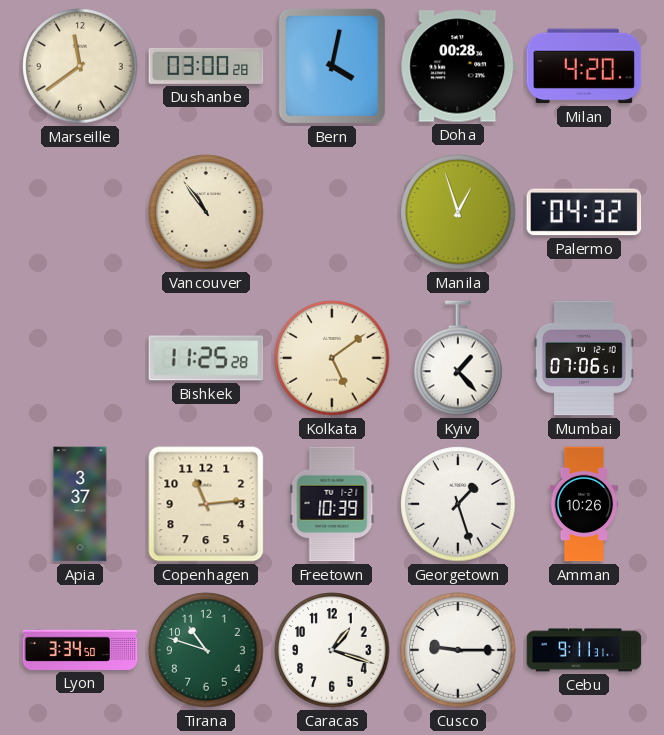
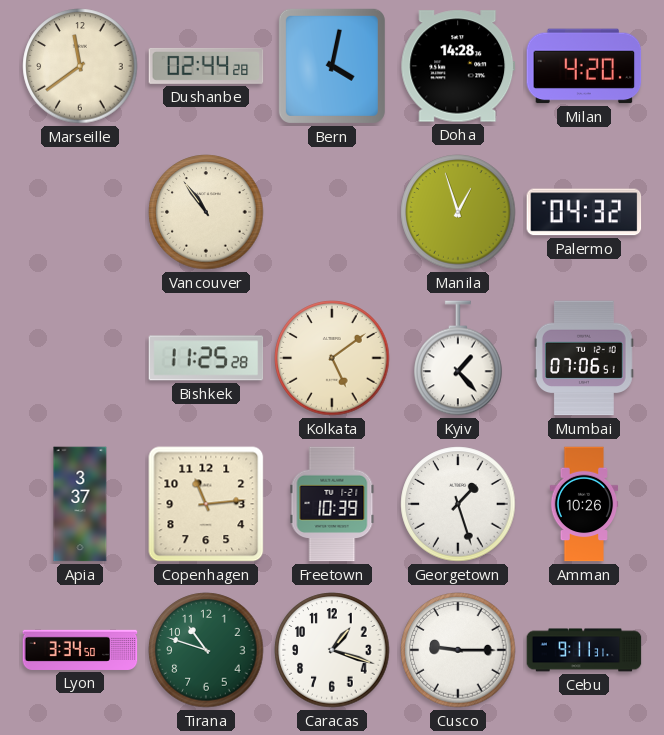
Dushanbe: 03:00 -> 02:44
Doha: 00:28 -> 14:28
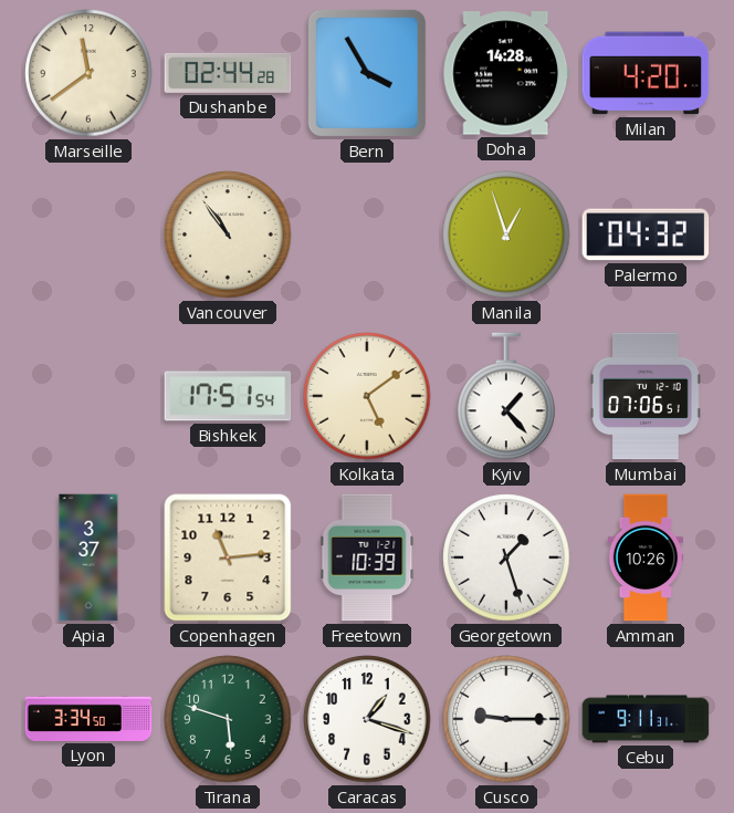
Bern: 4:02 -> 3:55
Bishkek: 11:25 -> 17:51
Tirana: 10:48 -> 5:48
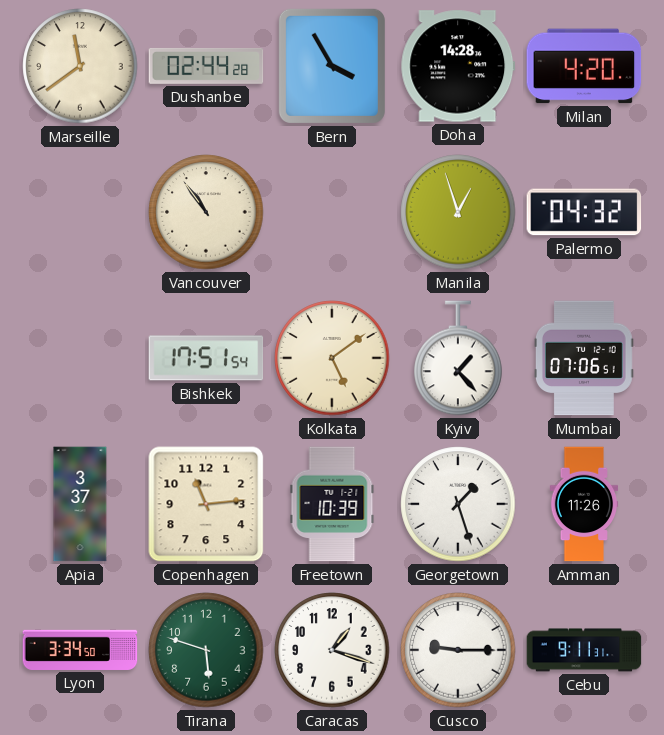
Amman: 10:26 -> 11:26
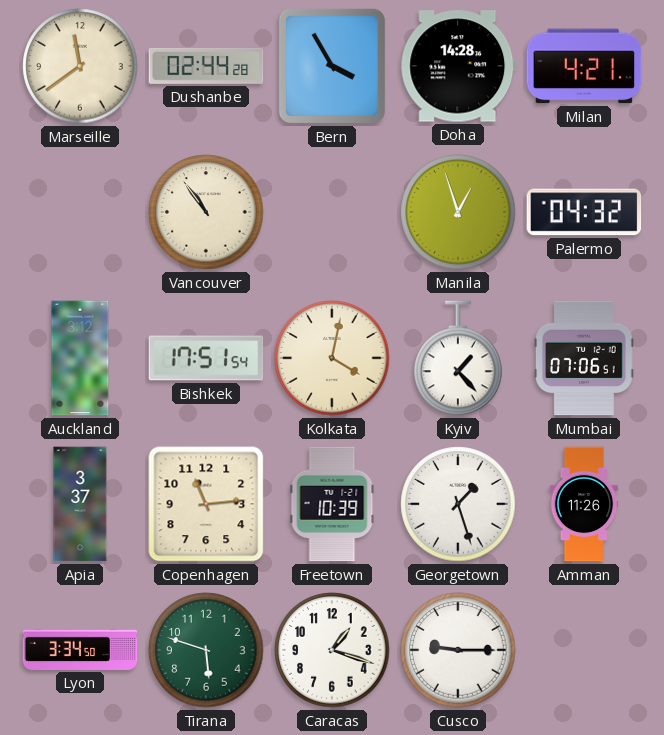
Milan: 4:20 -> 4:21
Auckland: none -> 3:12
Kolkata: 5:09 -> 4:02
Cebu: 9:11 -> none
